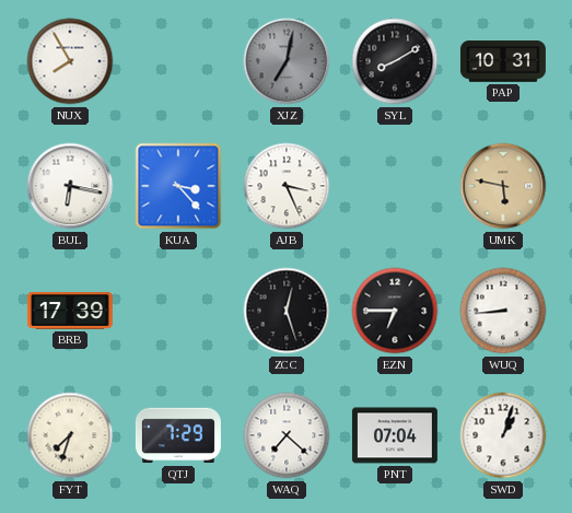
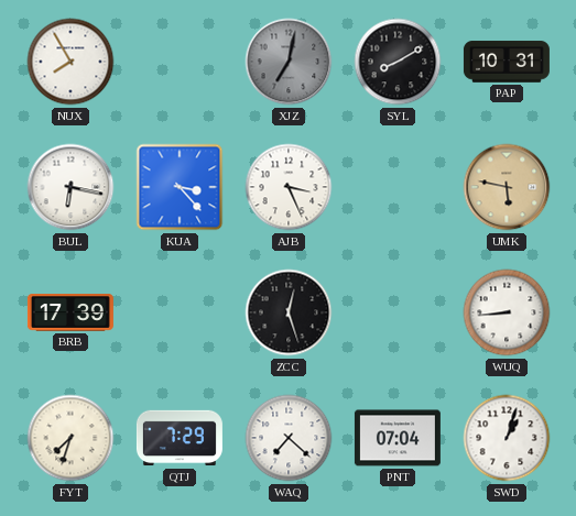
EZN: 6:45 -> none
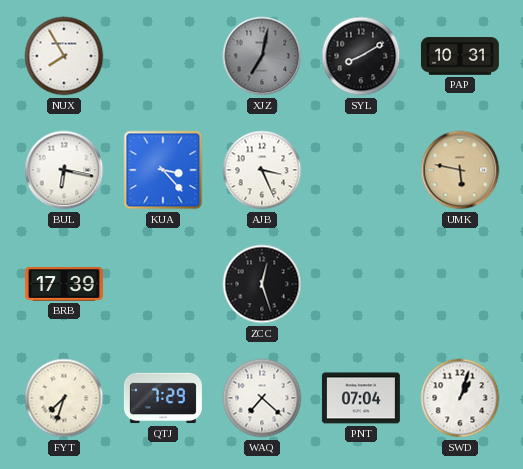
WUQ: 8:44 -> none
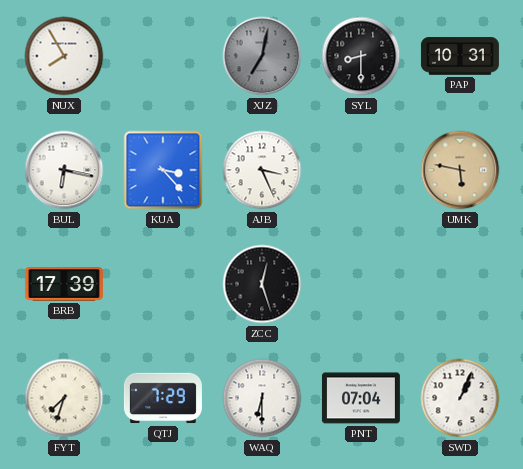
SYL: 8:10 -> 8:30
WAQ: 7:22 -> 6:30
SWD: 1:03 -> 1:04
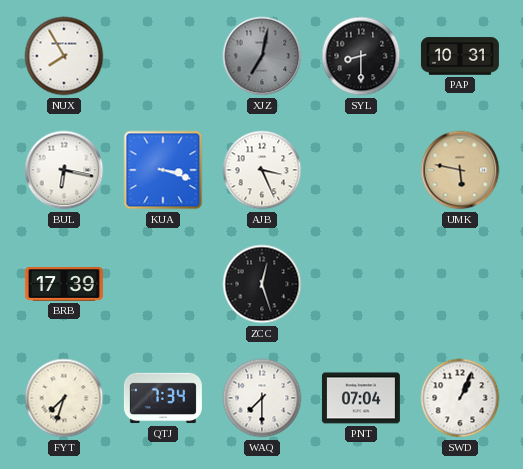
KUA: 3:23 -> 3:18
QTJ: 7:29 -> 7:34
WAQ: 6:30 -> 7:30
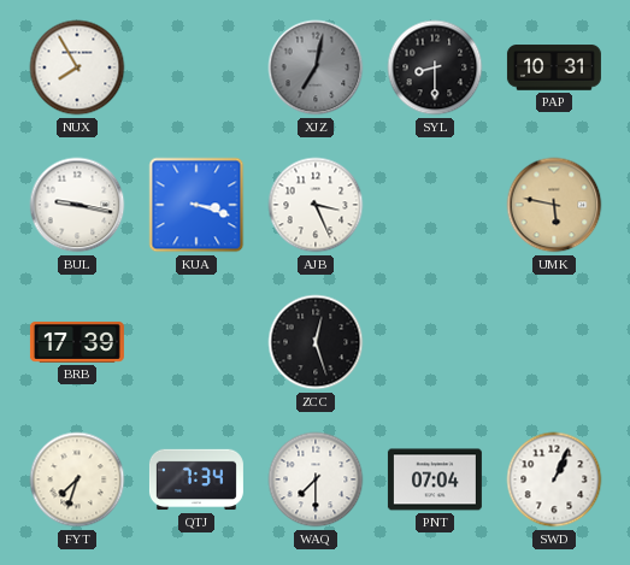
BUL: 6:17 -> 9:17
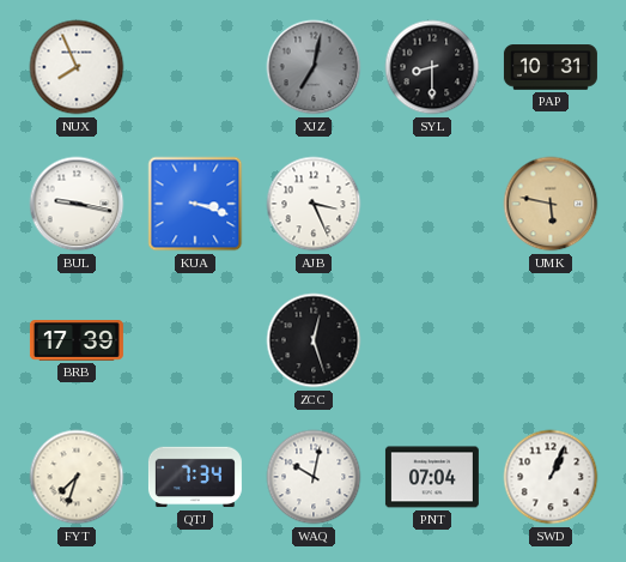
NUX: 7:55 -> 7:56
WAQ: 7:30 -> 10:02
